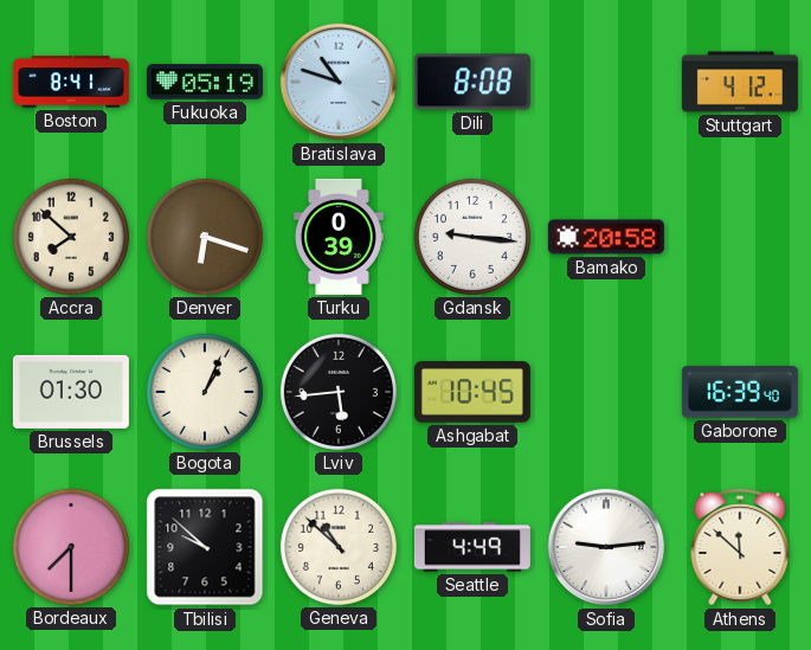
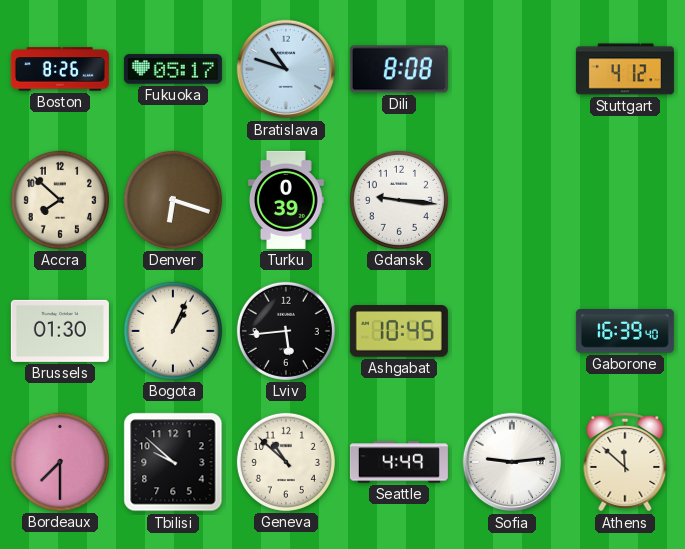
Boston: 8:41 -> 8:26
Fukuoka: 05:19 -> 05:17
Bamako: 20:58 -> none
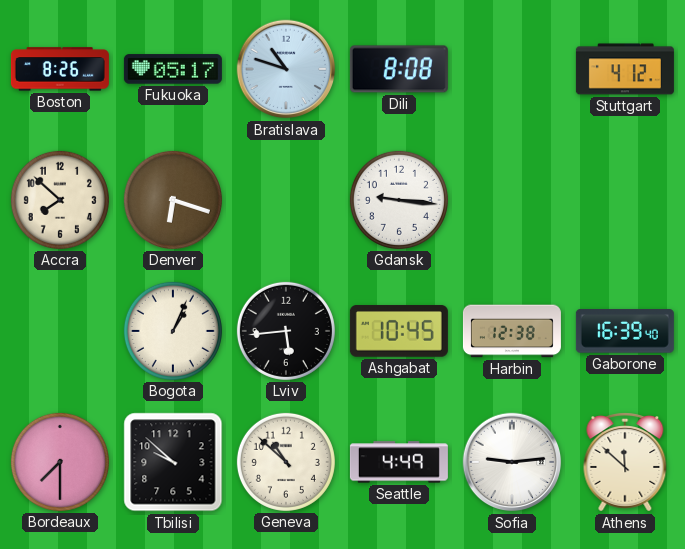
Turku: 0:39 -> none
Brussels: 01:30 -> none
Harbin: none -> 12:38
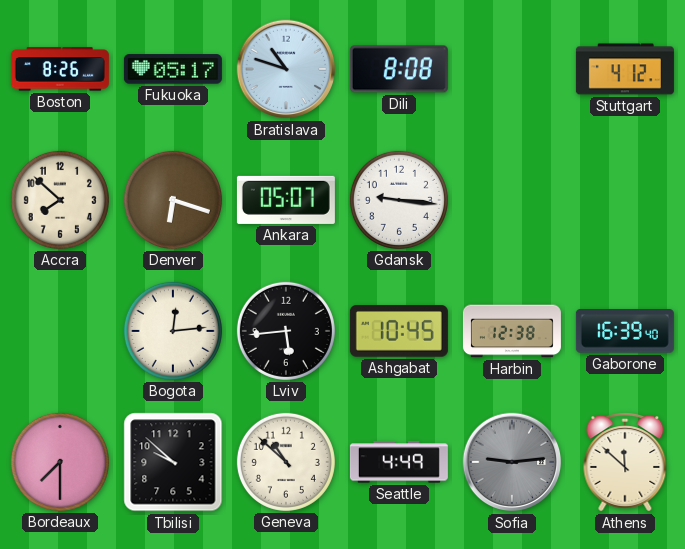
Ankara: none -> 05:07
Bogota: 1:04 -> 12:14
Sofia dial: white -> grey
